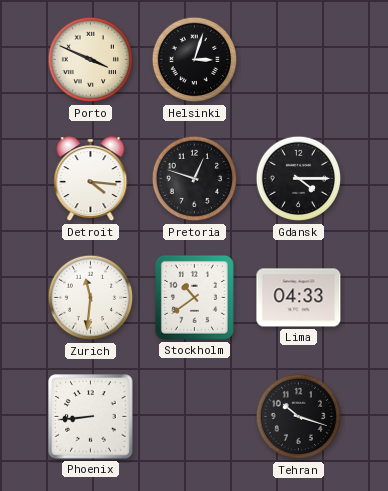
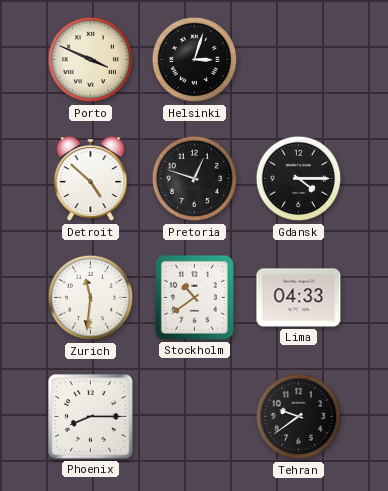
Detroit: 4:16 -> 4:52
Phoenix: 8:44 -> 8:15
Tehran: 10:18 -> 9:39
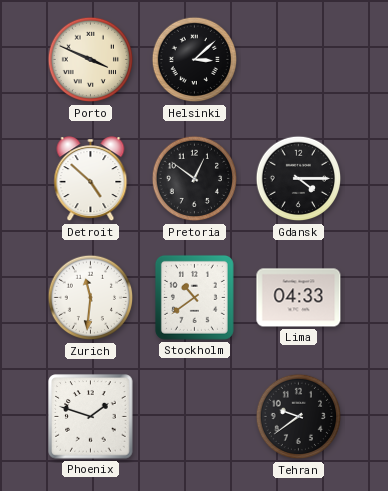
Helsinki: 3:03 -> 3:08
Pretoria: 12:48 -> 12:51
Phoenix: 8:15 -> 1:48
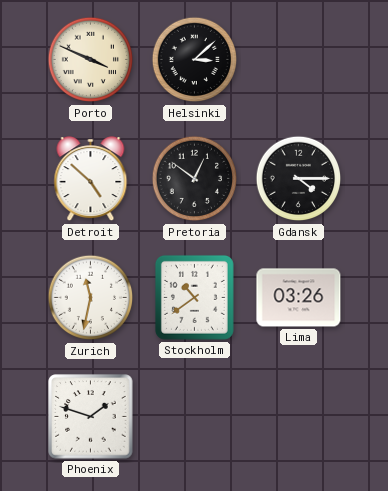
Zurich: 11:31 -> 11:32
Lima: 04:33 -> 03:26
Tehran: 9:39 -> none
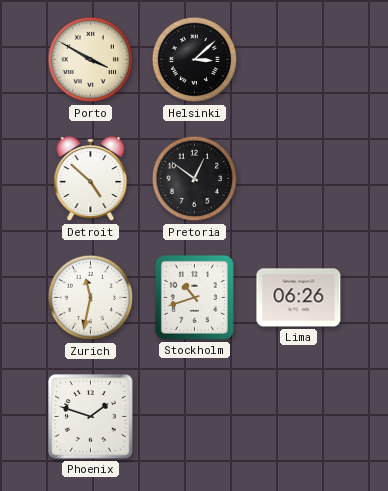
Porto: 3:49 -> 3:50
Gdansk: 4:15 -> none
Stockholm: 10:39 -> 10:42
Lima: 03:26 -> 06:26
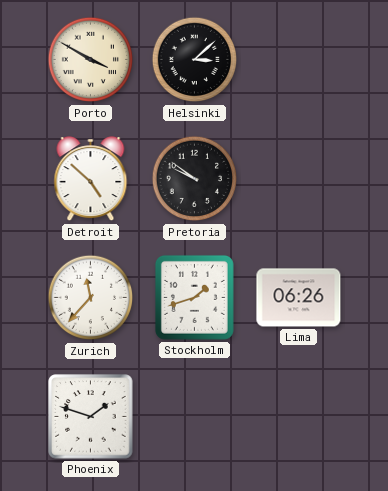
Pretoria: 12:51 -> 9:51
Zurich: 11:32 -> 11:37
Stockholm: 10:42 -> 1:42
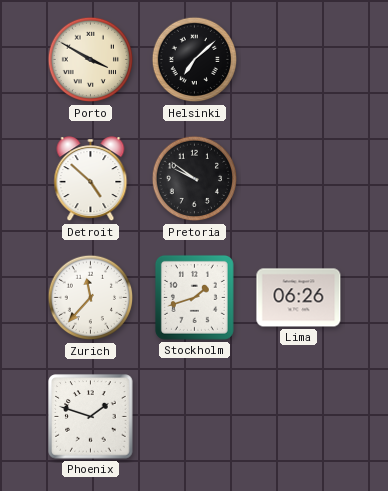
Helsinki: 3:08 -> 7:08
